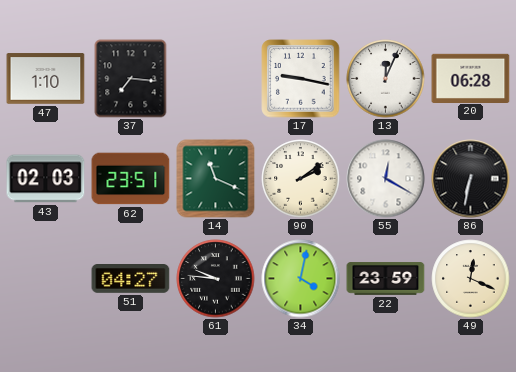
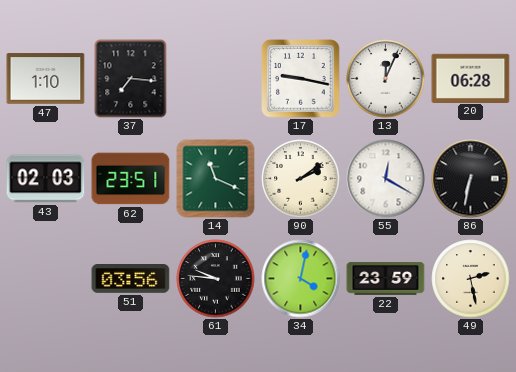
51: 04:27 -> 03:56
49: 12:19 -> 2:28
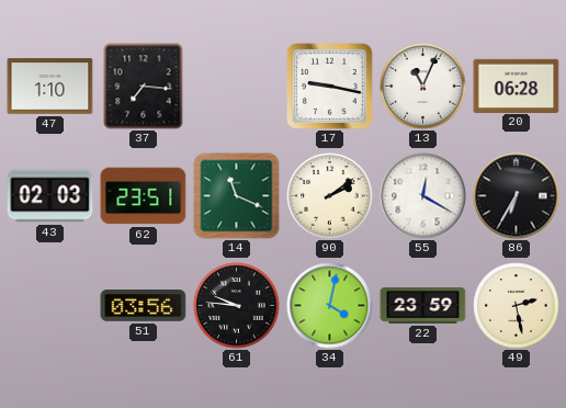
13: 12:04 -> 11:04
86: 6:32 -> 6:35
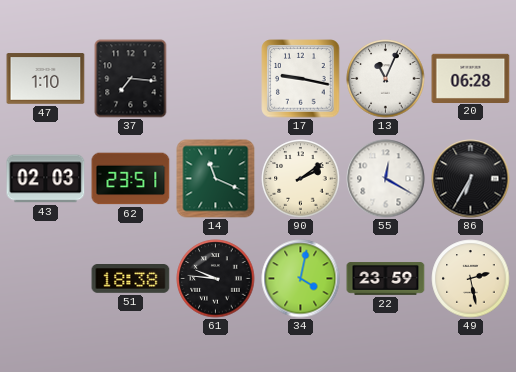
51: 03:56 -> 18:38
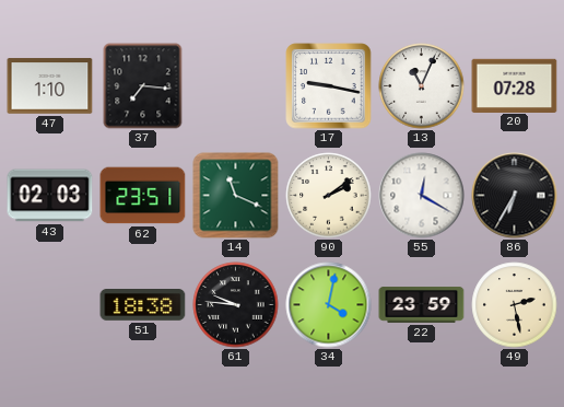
20: 06:28 -> 07:28
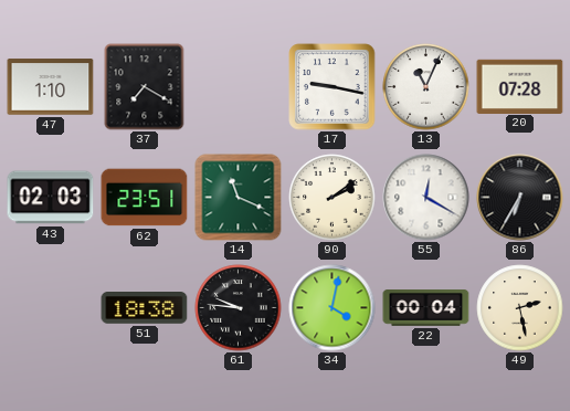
37: 7:16 -> 7:20
22: 23:59 -> 00:04
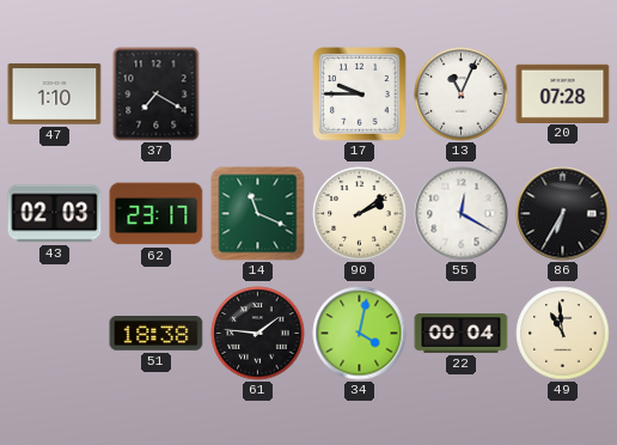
17: 9:17 -> 9:45
62: 23:51 -> 23:17
61: 9:46 -> 1:46
49: 2:28 -> 10:59
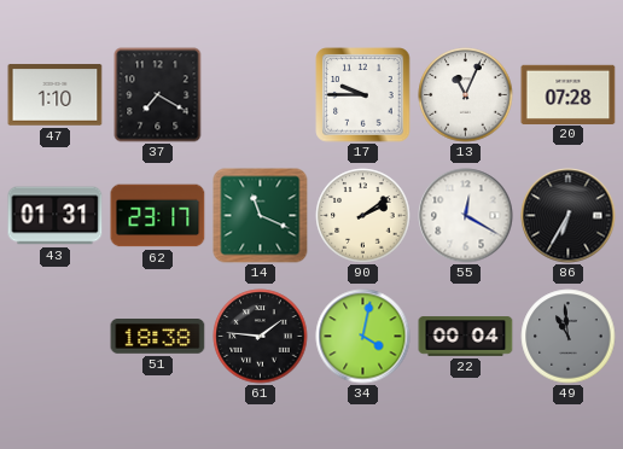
43: 02:03 -> 01:31
49 dial: cream -> grey
